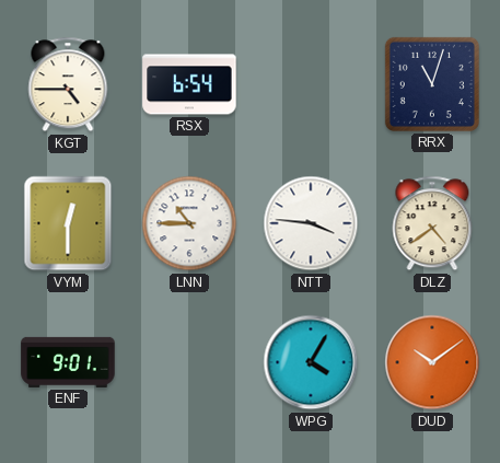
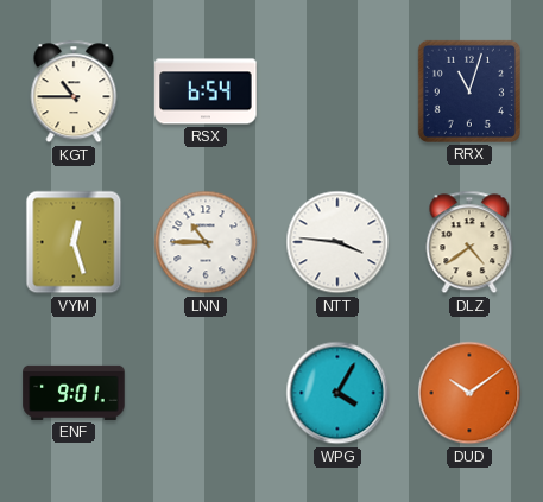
KGT: 4:45 -> 10:45
VYM: 12:30 -> 12:27
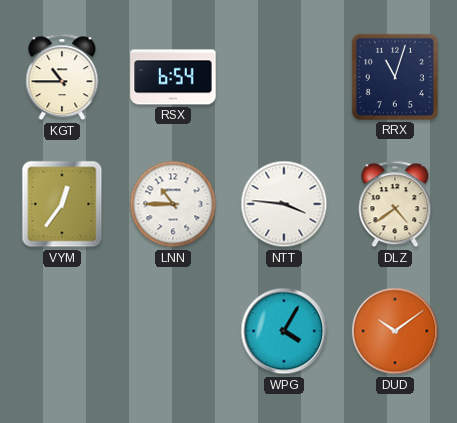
VYM: 12:27 -> 12:36
ENF: 9:01 -> none
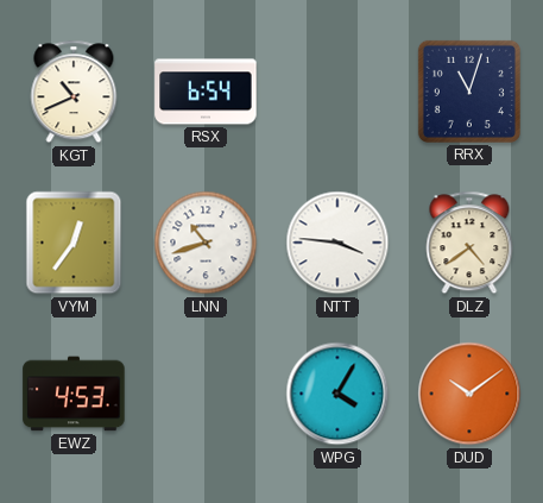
KGT: 10:45 -> 10:41
LNN: 10:45 -> 10:42
EWZ: none -> 4:53
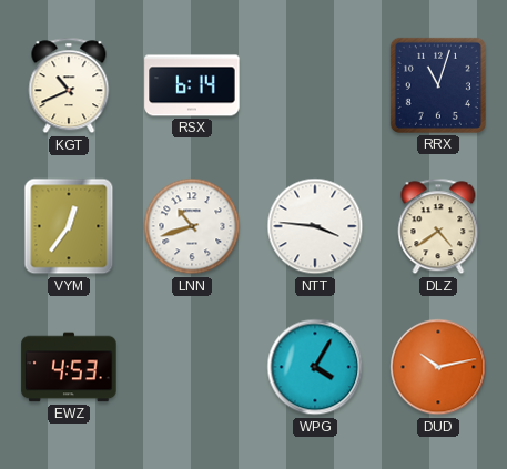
RSX: 6:54 -> 6:14
DUD: 10:09 -> 10:13
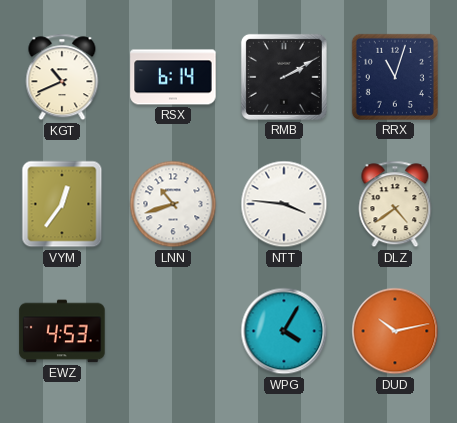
RMB: none -> 2:10
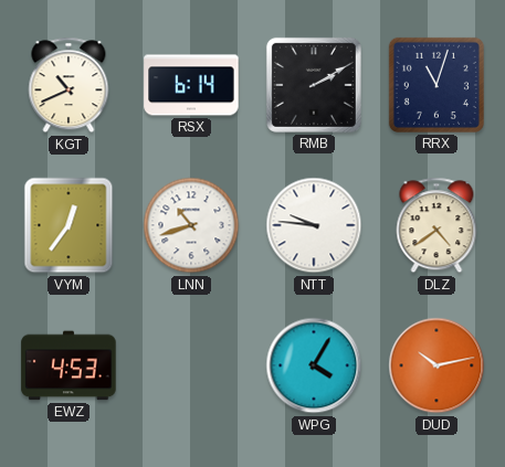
NTT: 3:46 -> 9:46
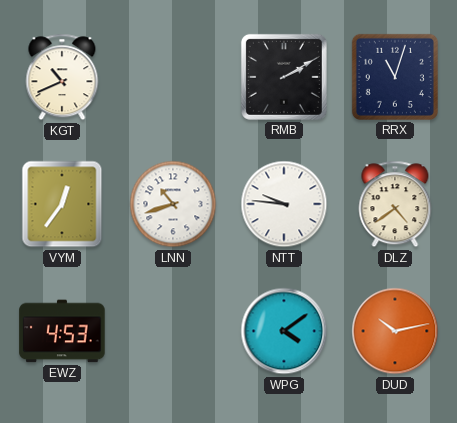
RSX: 6:14 -> none
WPG: 4:05 -> 4:09
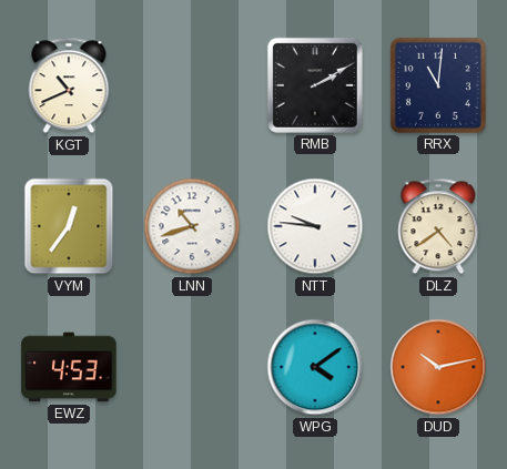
RRX: 11:03 -> 11:01
